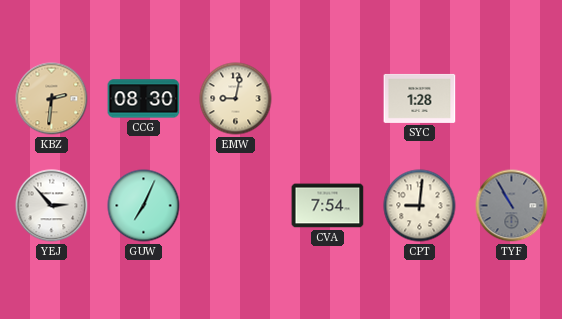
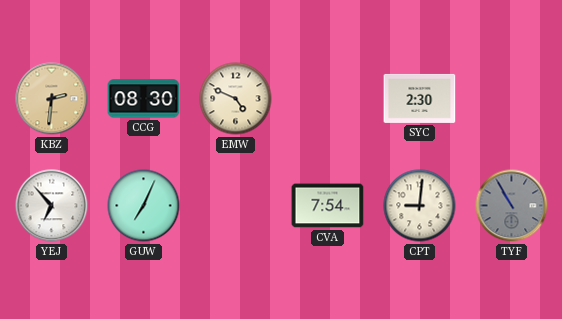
EMW: 9:02 -> 4:49
SYC: 1:28 -> 2:30
YEJ: 2:53 -> 6:53
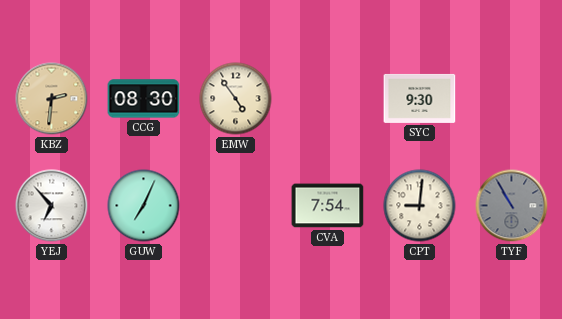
EMW: 4:49 -> 4:54
SYC: 2:30 -> 9:30
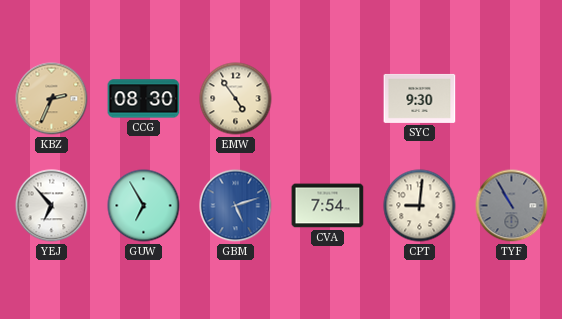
KBZ: 2:31 -> 2:34
GUW: 7:04 -> 6:55
GBM: none -> 5:12
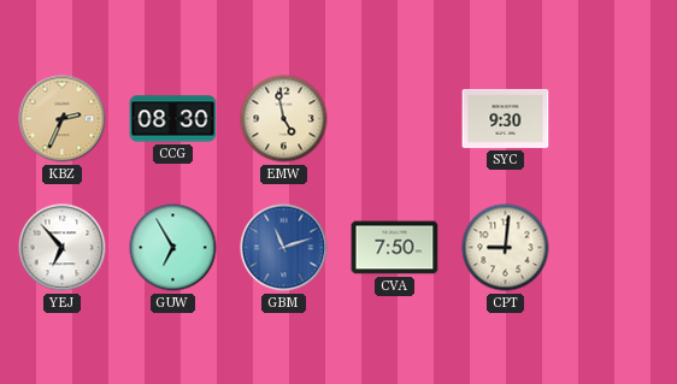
EMW: 4:54 -> 4:58
GBM: 5:12 -> 11:12
CVA: 7:54 -> 7:50
TYF: 10:55 -> none
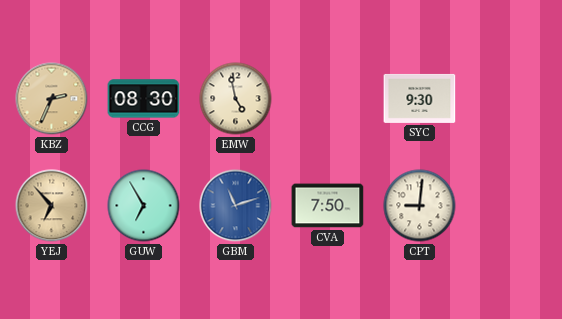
YEJ dial: white -> champagne
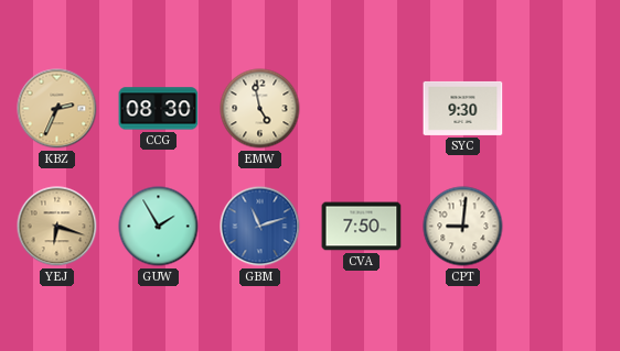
YEJ: 6:53 -> 6:18
GUW: 6:55 -> 1:55
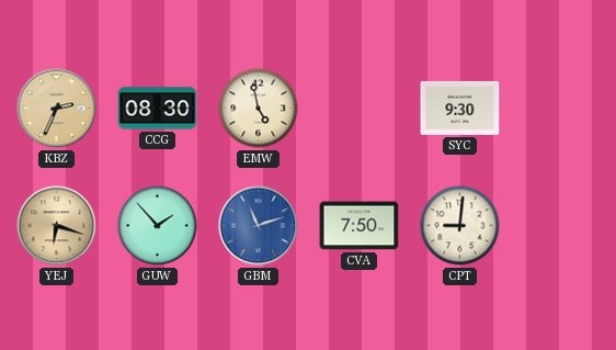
GUW: 1:55 -> 1:53
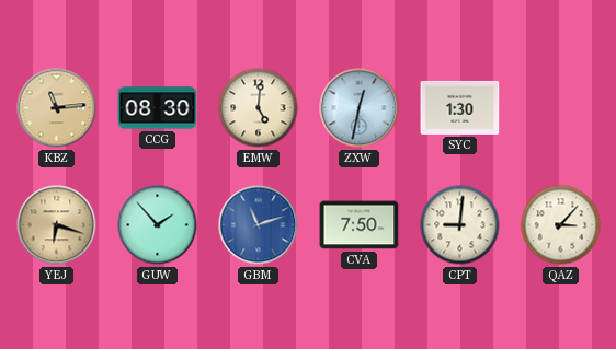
KBZ: 2:34 -> 11:14
EMW: 4:58 -> 5:01
ZXW: none -> 12:32
SYC: 9:30 -> 1:30
QAZ: none -> 3:07
